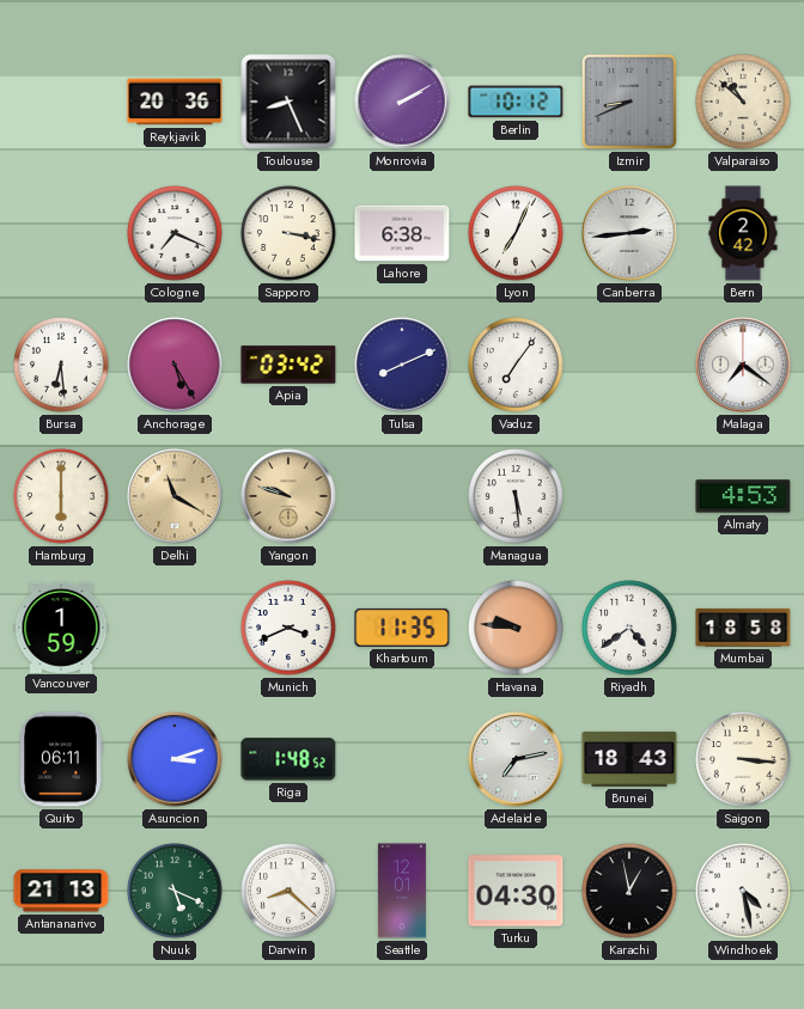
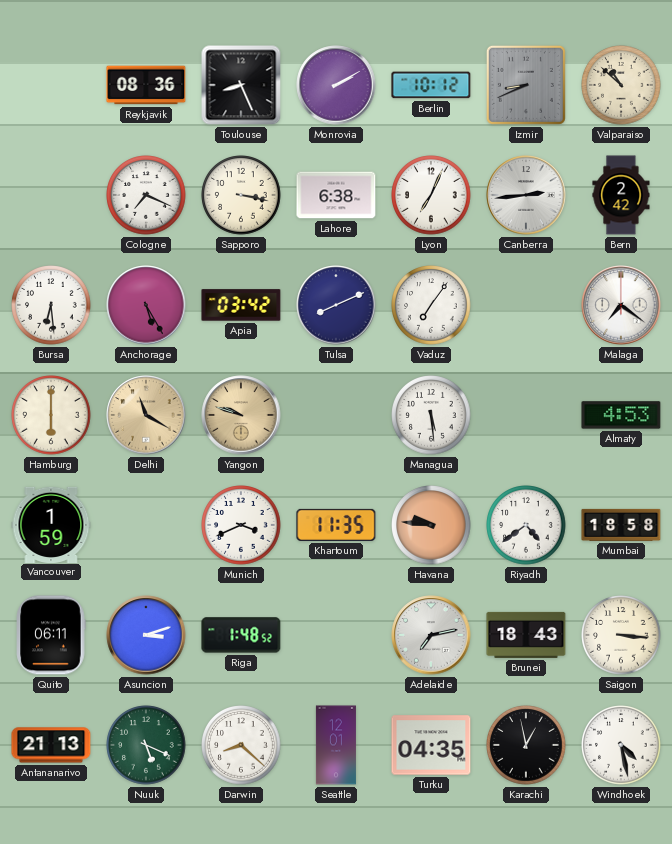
Reykjavik: 20:36 -> 08:36
Turku: 04:30 -> 04:35
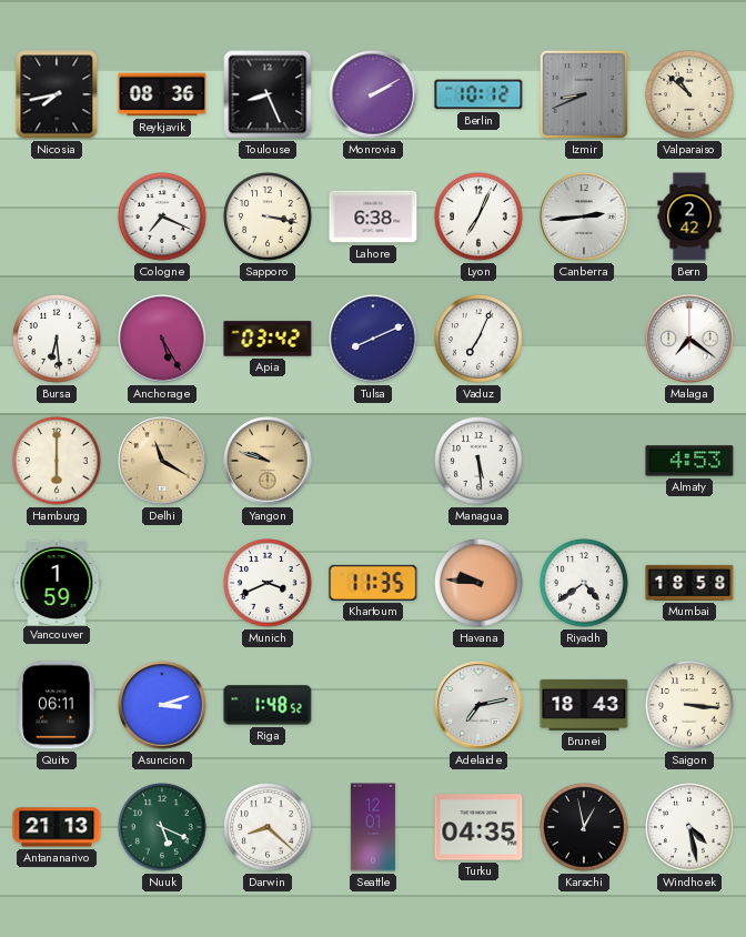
Nicosia: none -> 7:43
Vaduz: 7:06 -> 7:04
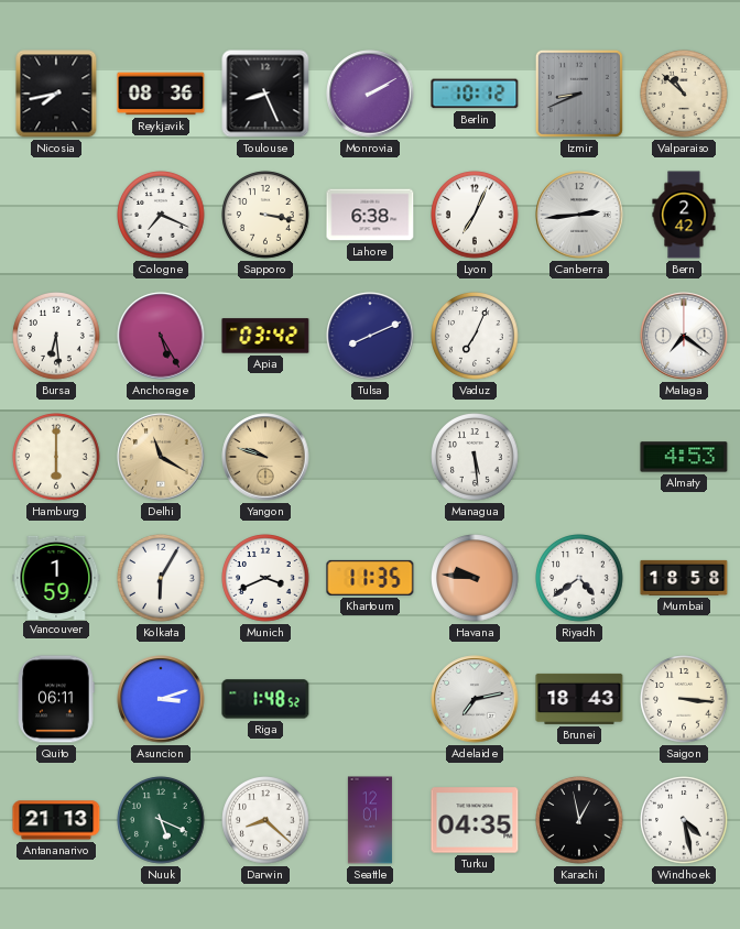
Kolkata: none -> 6:05
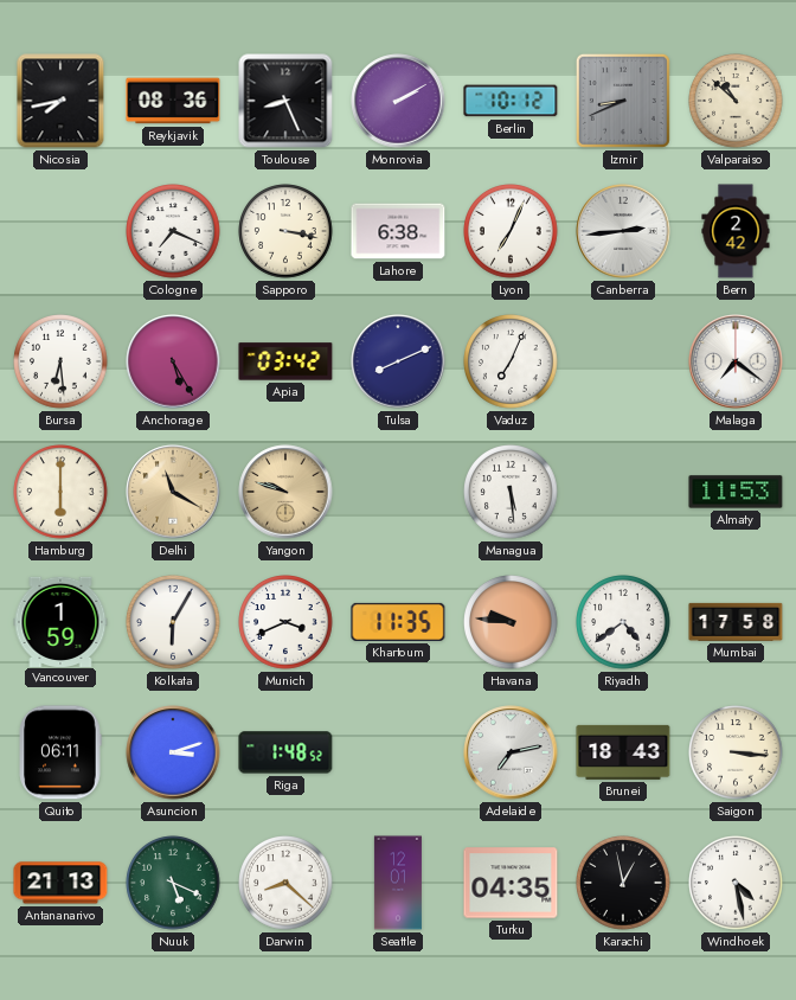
Almaty: 4:53 -> 11:53
Mumbai: 18:58 -> 17:58
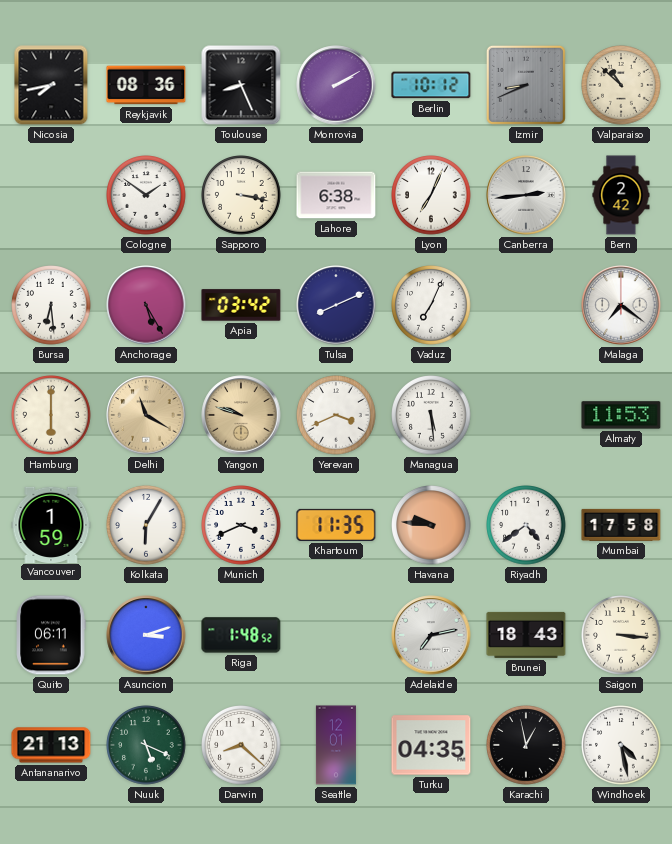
Cologne: 7:19 -> 1:51
Yerevan: none -> 3:41
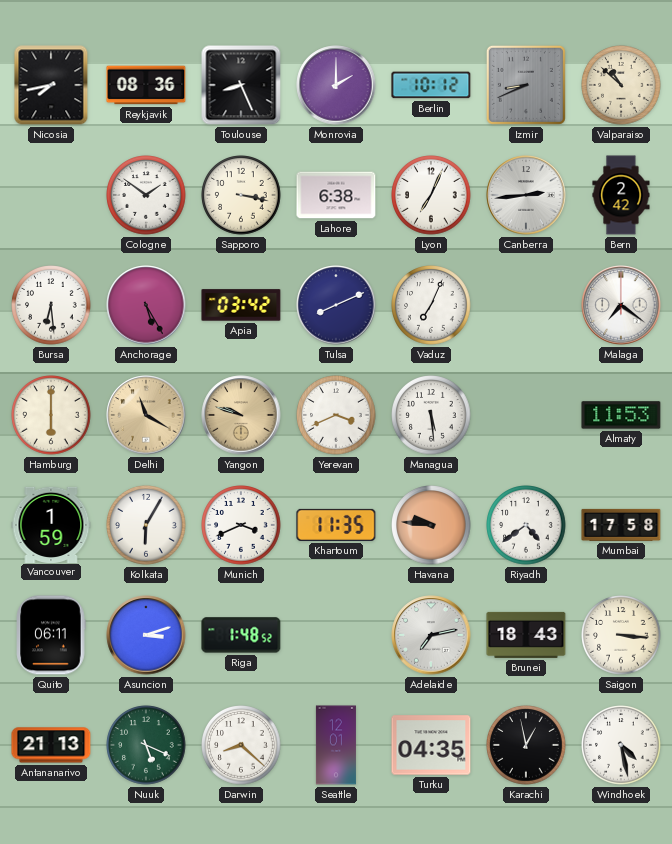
Monrovia: 2:10 -> 2:00
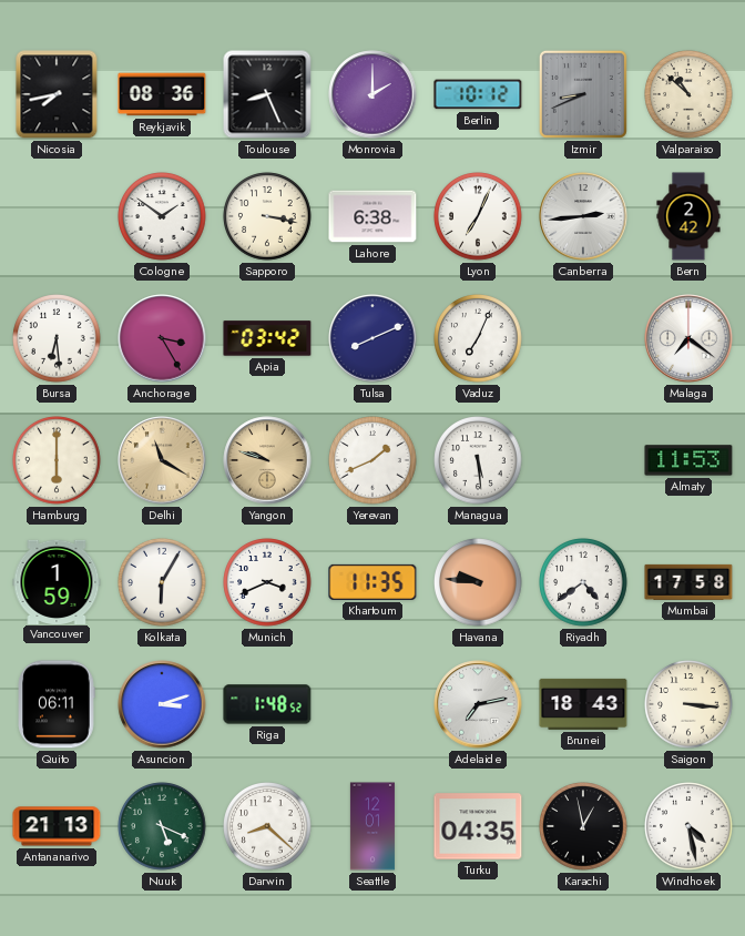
Anchorage: 5:25 -> 3:25
Yerevan: 3:41 -> 1:41
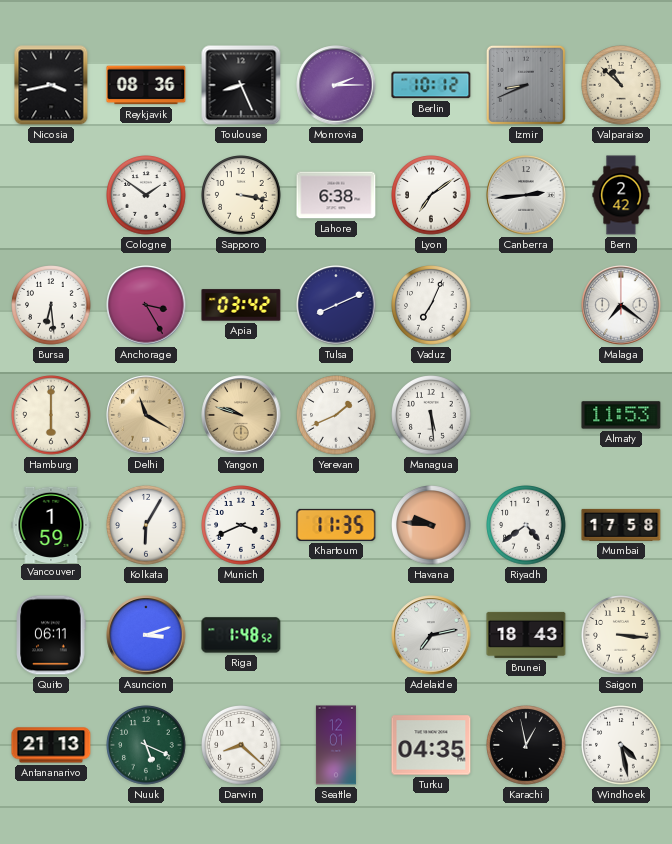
Nicosia: 7:43 -> 3:43
Monrovia: 2:00 -> 2:15
Lyon: 7:04 -> 7:09
